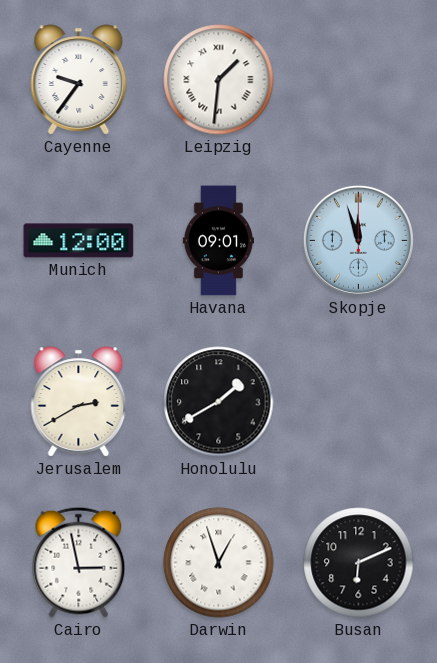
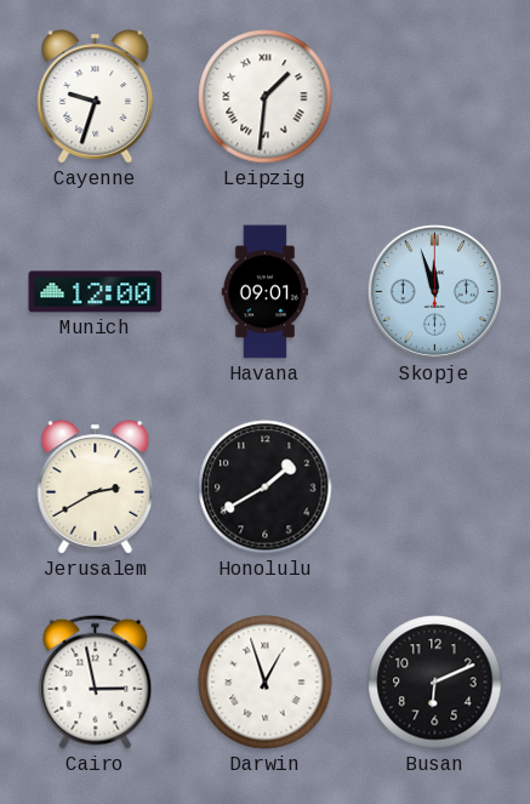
Cayenne: 9:36 -> 9:33
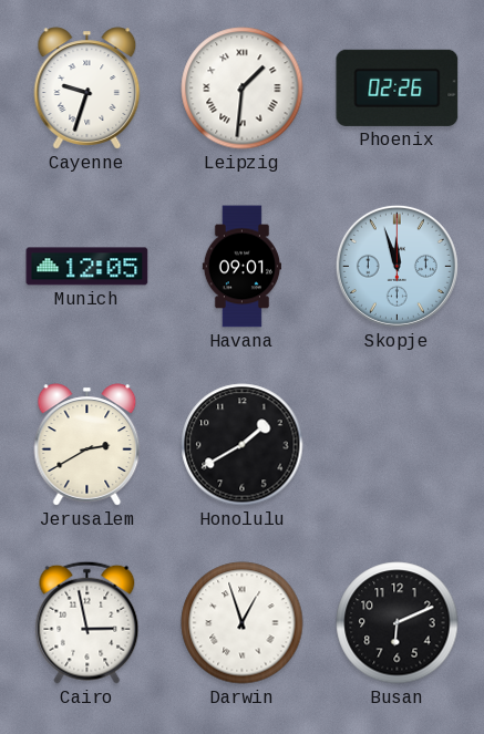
Phoenix: none -> 02:26
Munich: 12:00 -> 12:05
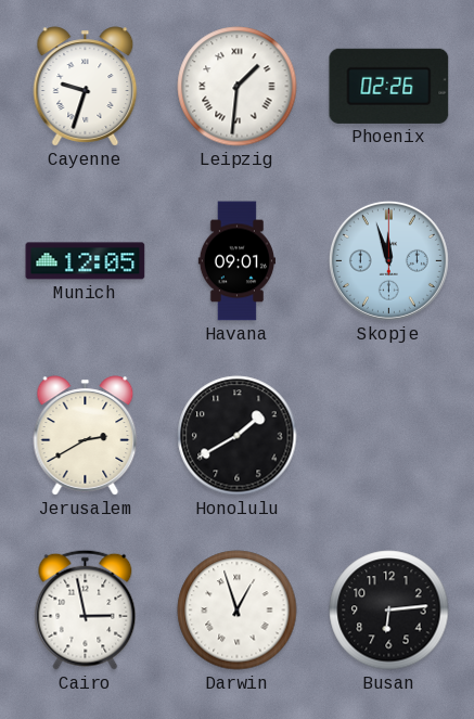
Busan: 6:11 -> 6:14
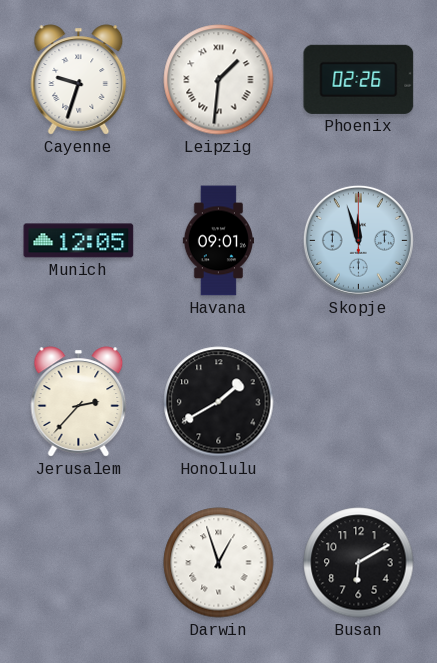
Jerusalem: 2:40 -> 2:37
Cairo: 2:58 -> none
Busan: 6:14 -> 6:10
